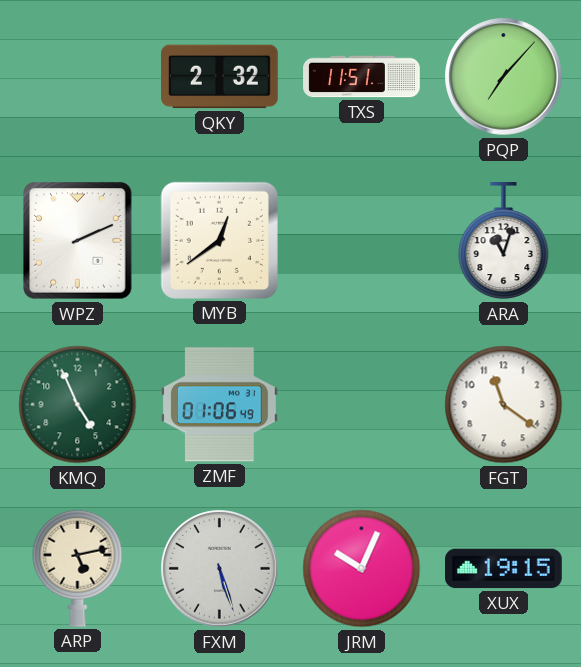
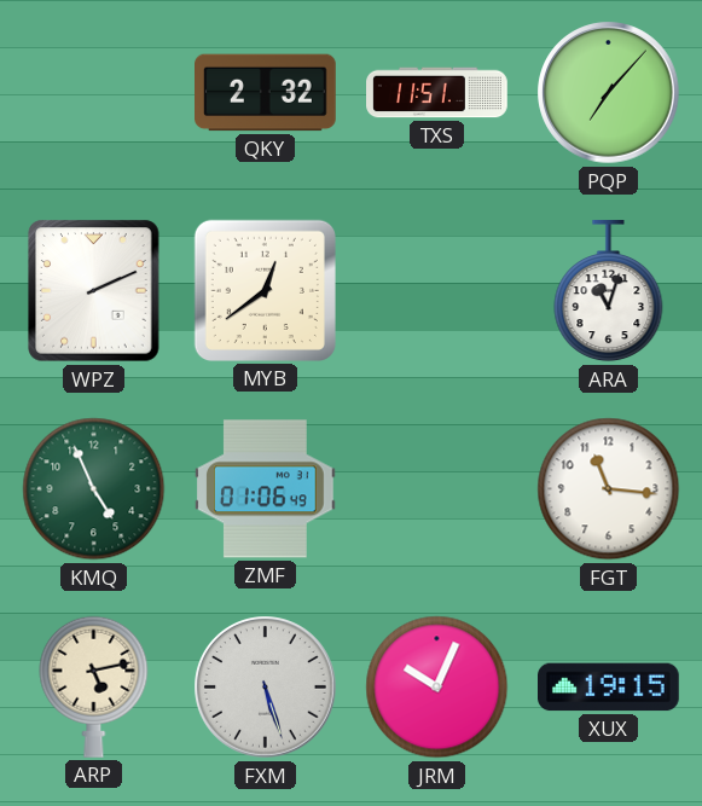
FGT: 11:21 -> 11:16
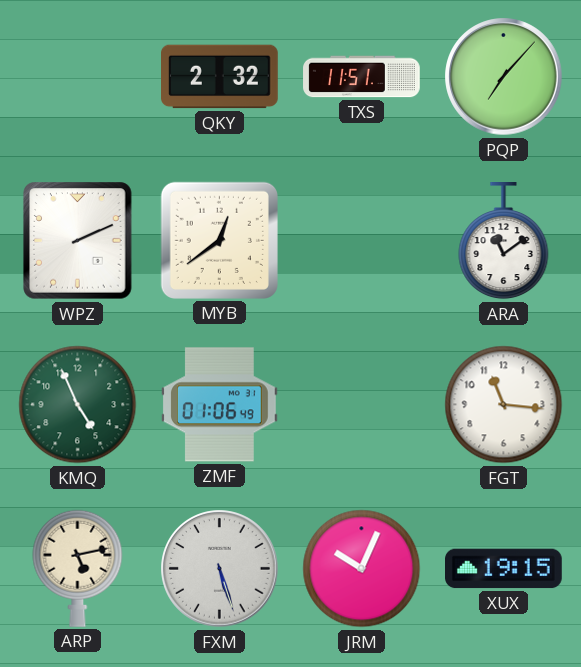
ARA: 11:03 -> 11:09
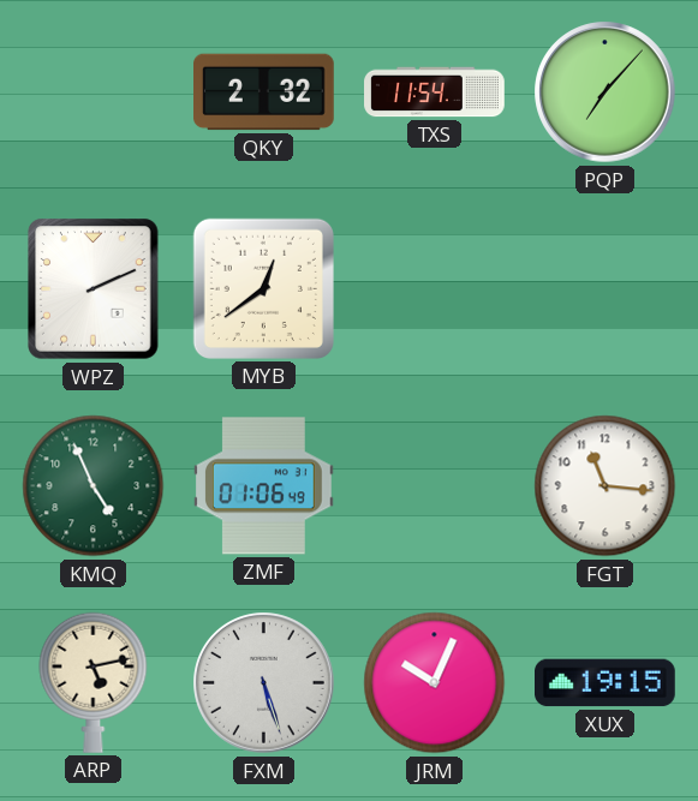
TXS: 11:51 -> 11:54
ARA: 11:09 -> none
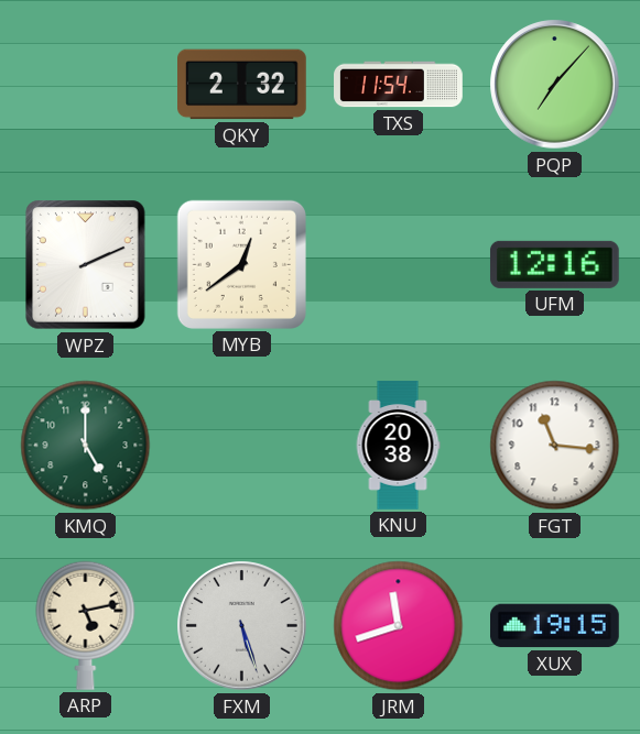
UFM: none -> 12:16
KMQ: 4:56 -> 5:00
ZMF: 01:06 -> none
KNU: none -> 20:38
JRM: 10:04 -> 11:42
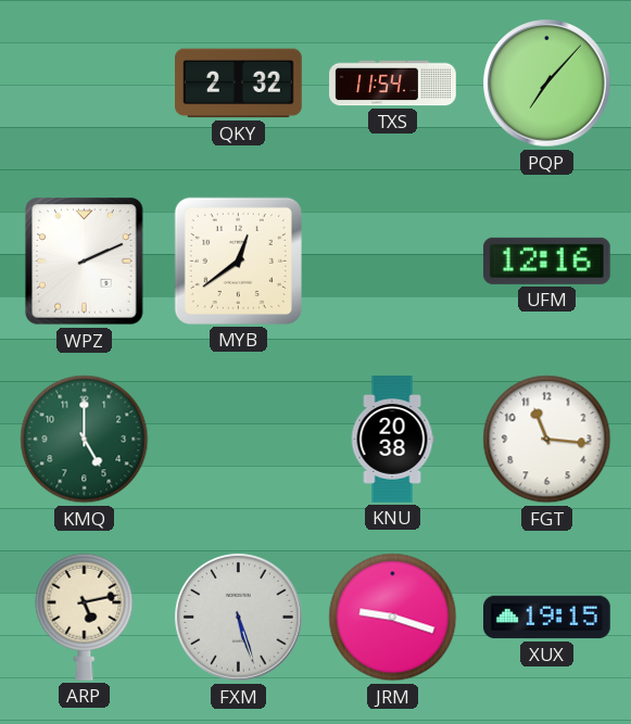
JRM: 11:42 -> 9:18
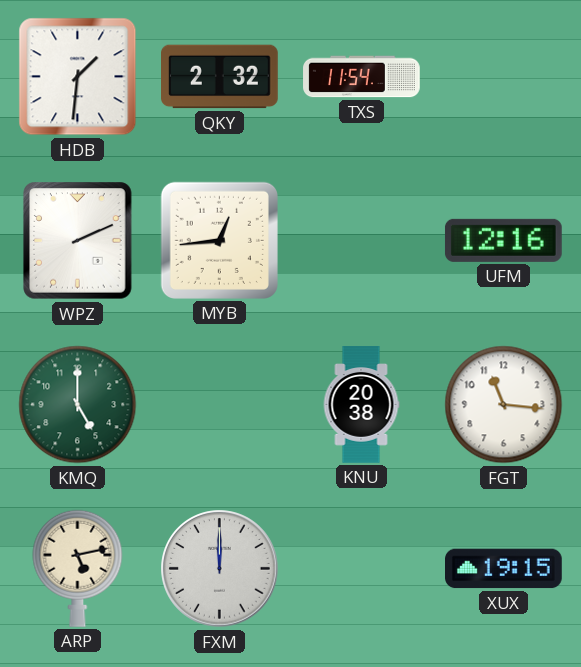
HDB: none -> 1:31
PQP: 7:07 -> none
MYB: 12:39 -> 12:44
FXM: 5:27 -> 12:00
JRM: 9:18 -> none
